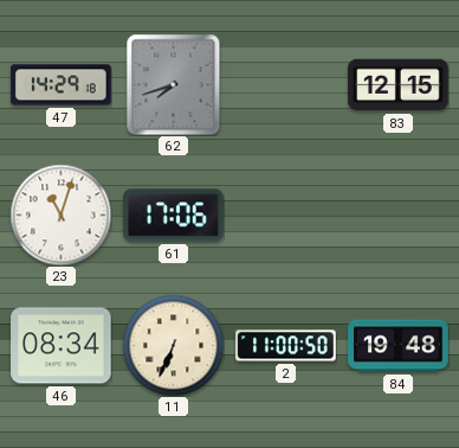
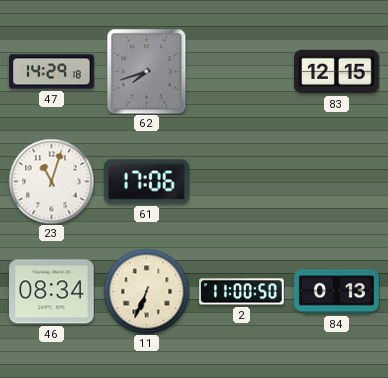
84: 19:48 -> 0:13
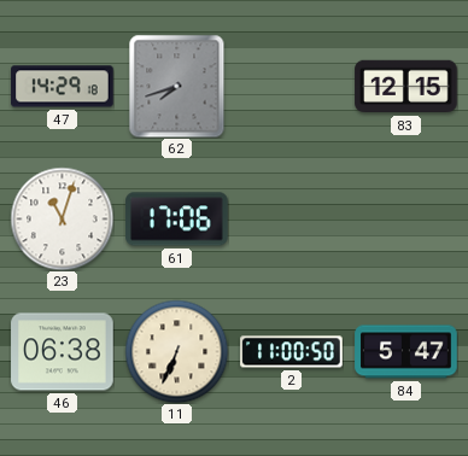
46: 08:34 -> 06:38
84: 0:13 -> 5:47
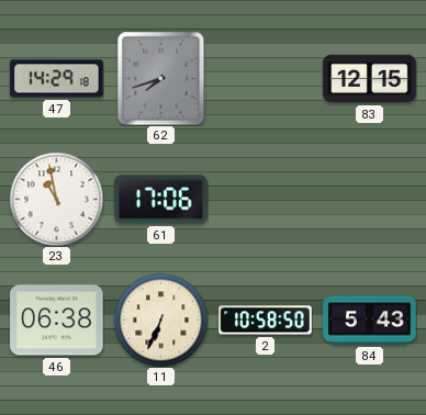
23: 11:03 -> 10:58
2: 11:00 -> 10:58
84: 5:47 -> 5:43
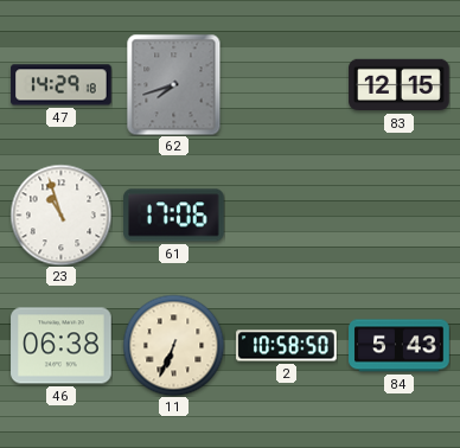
23: 10:58 -> 10:57
